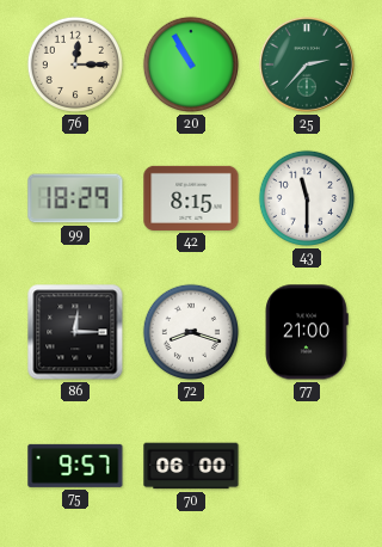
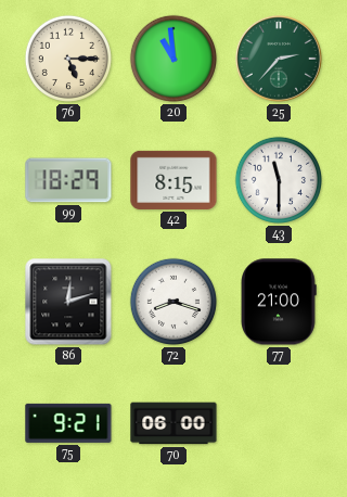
76: 12:15 -> 5:15
20: 10:55 -> 10:59
86: 12:15 -> 12:12
75: 9:57 -> 9:21
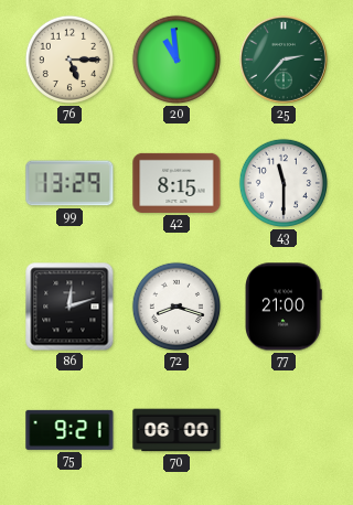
99: 18:29 -> 13:29
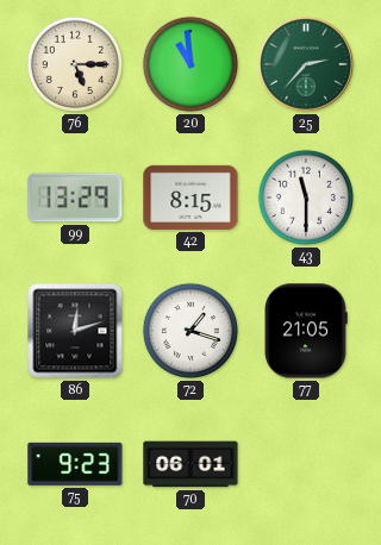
72: 8:18 -> 1:18
77: 21:00 -> 21:05
75: 9:21 -> 9:23
70: 06:00 -> 06:01
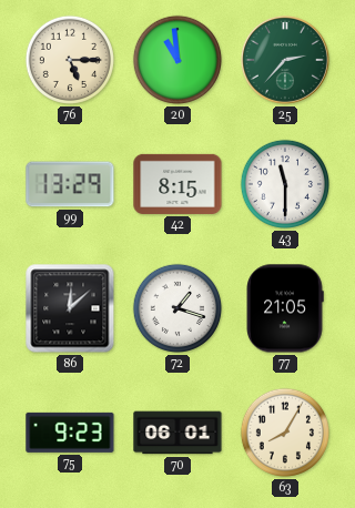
86: 12:12 -> 12:08
63: none -> 8:05
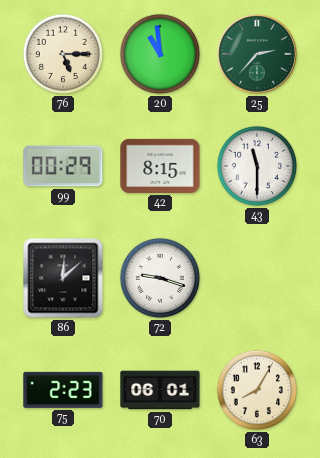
99: 13:29 -> 00:29
72: 1:18 -> 9:18
77: 21:05 -> none
75: 9:23 -> 2:23
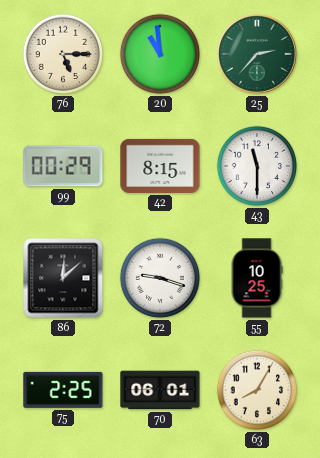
55: none -> 10:25
75: 2:23 -> 2:25
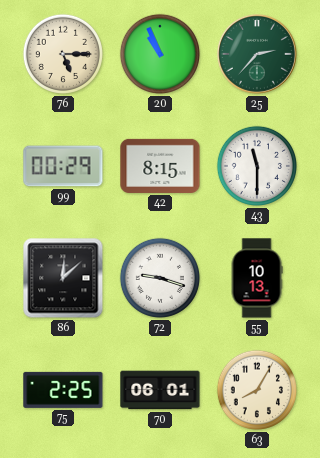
20: 10:59 -> 10:56
55: 10:25 -> 10:13
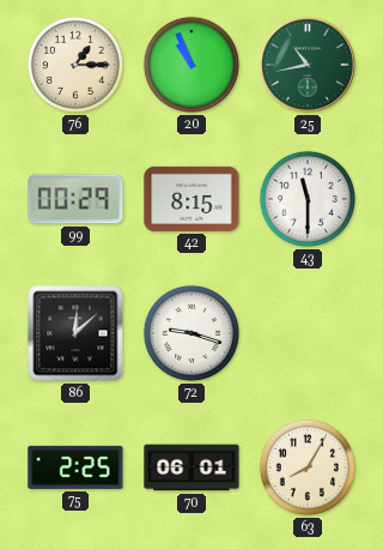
76: 5:15 -> 1:15
25: 2:37 -> 10:43
55: 10:13 -> none
